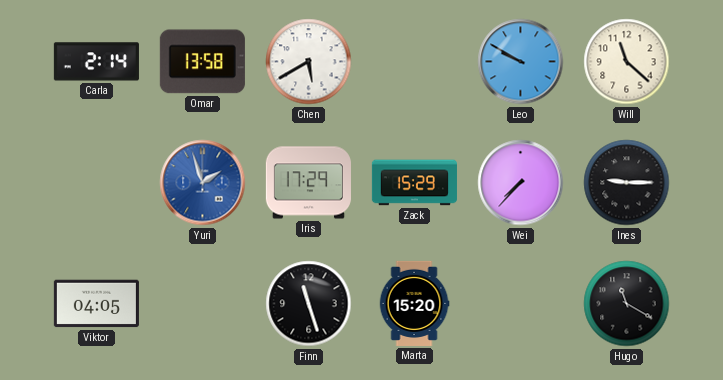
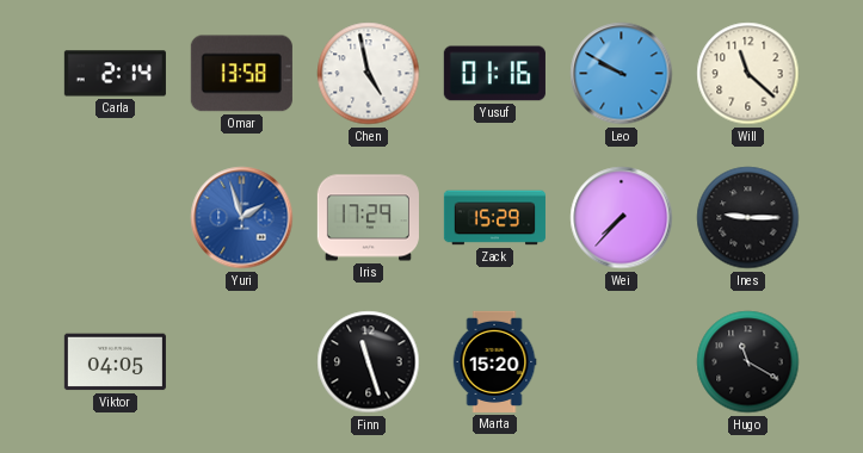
Chen: 5:40 -> 4:58
Yusuf: none -> 01:16
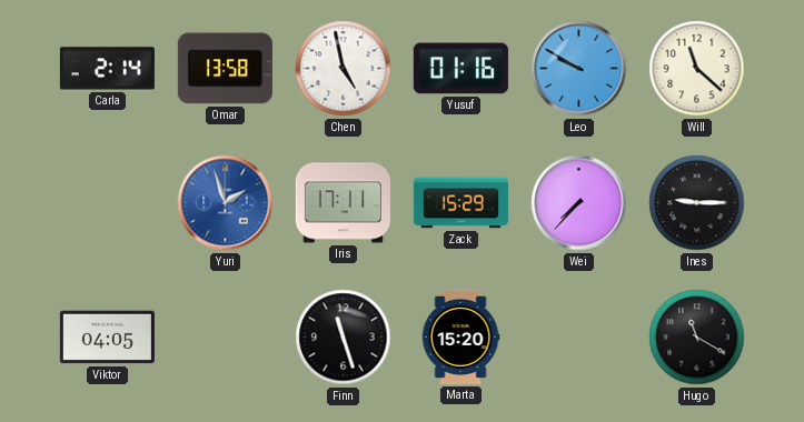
Iris: 17:29 -> 17:11
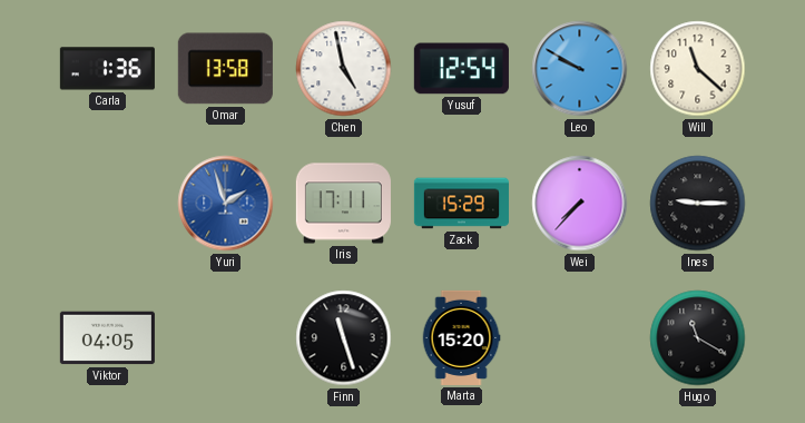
Carla: 2:14 -> 1:36
Yusuf: 01:16 -> 12:54
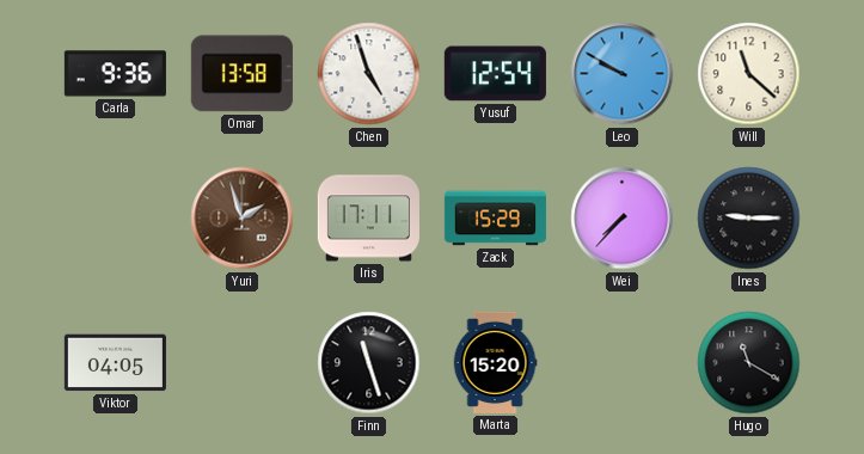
Carla: 1:36 -> 9:36
Chen: 4:58 -> 4:57
Yuri dial: blue -> brown
